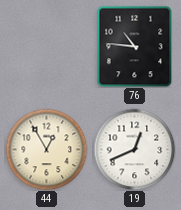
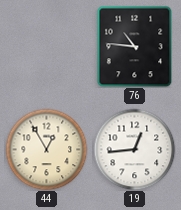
19: 12:41 -> 12:44
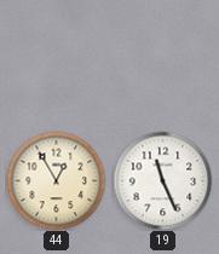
76: 10:46 -> none
19: 12:44 -> 11:26
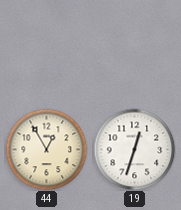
19: 11:26 -> 12:33
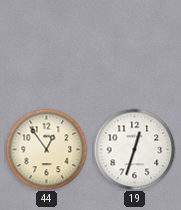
44: 12:55 -> 12:54
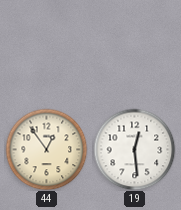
19: 12:33 -> 12:29
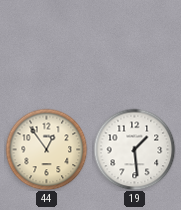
19: 12:29 -> 1:29
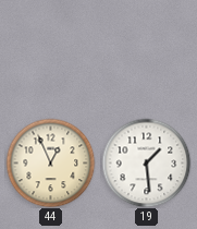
44: 12:54 -> 12:56
